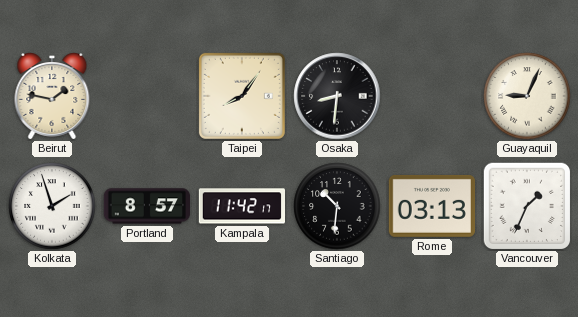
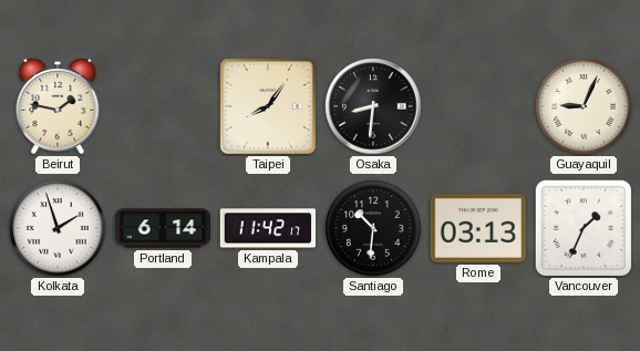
Portland: 8:57 -> 6:14
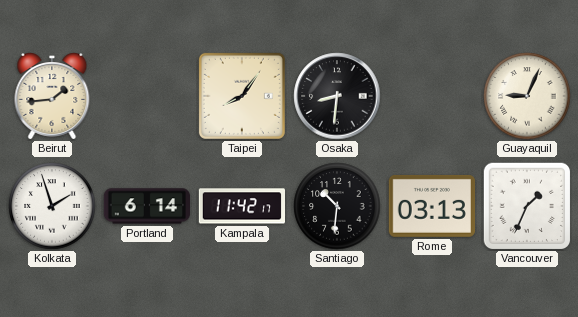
Beirut: 1:47 -> 1:44
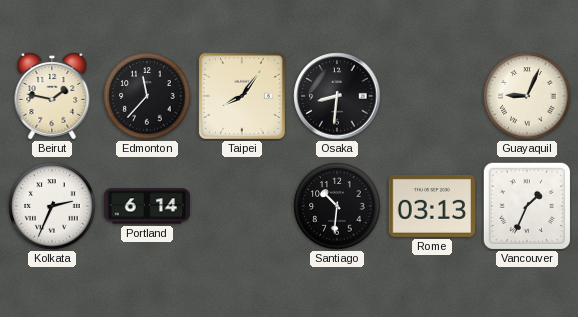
Beirut: 1:44 -> 1:47
Edmonton: none -> 11:37
Kolkata: 1:57 -> 2:34
Kampala: 11:42 -> none
